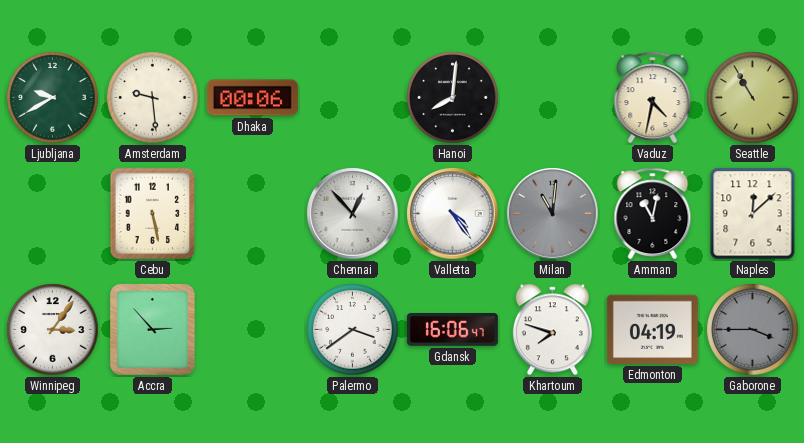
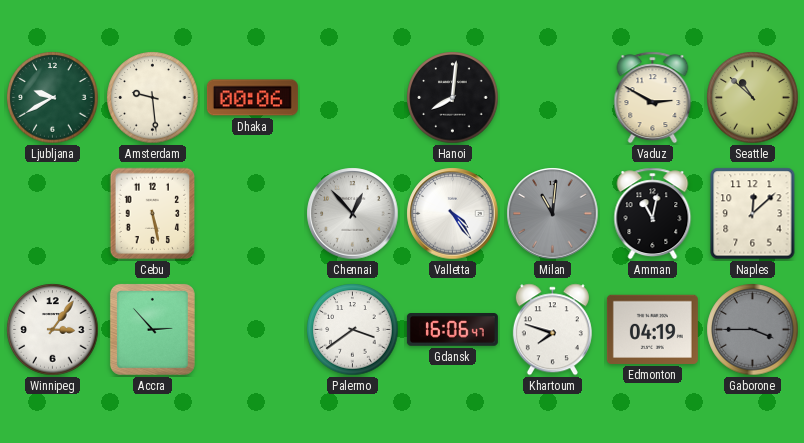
Vaduz: 4:32 -> 2:50
Seattle: 10:55 -> 10:52
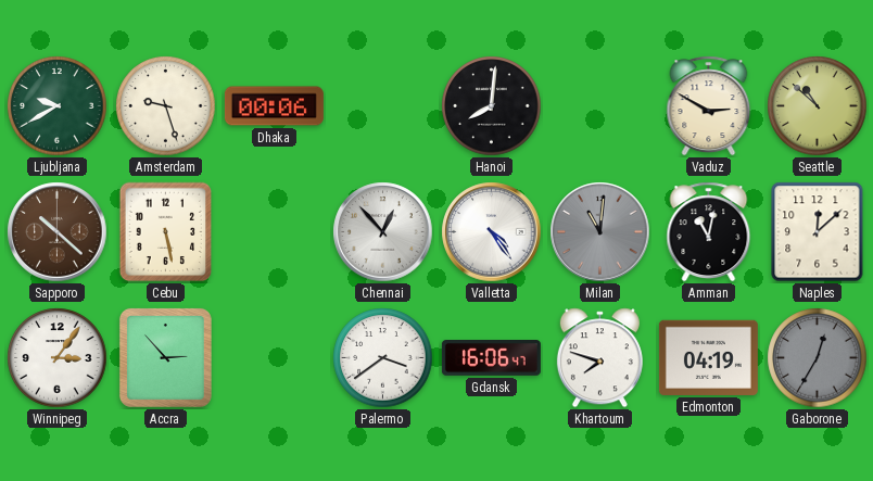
Amsterdam: 9:29 -> 9:27
Sapporo: none -> 10:22
Gaborone: 3:45 -> 12:35
